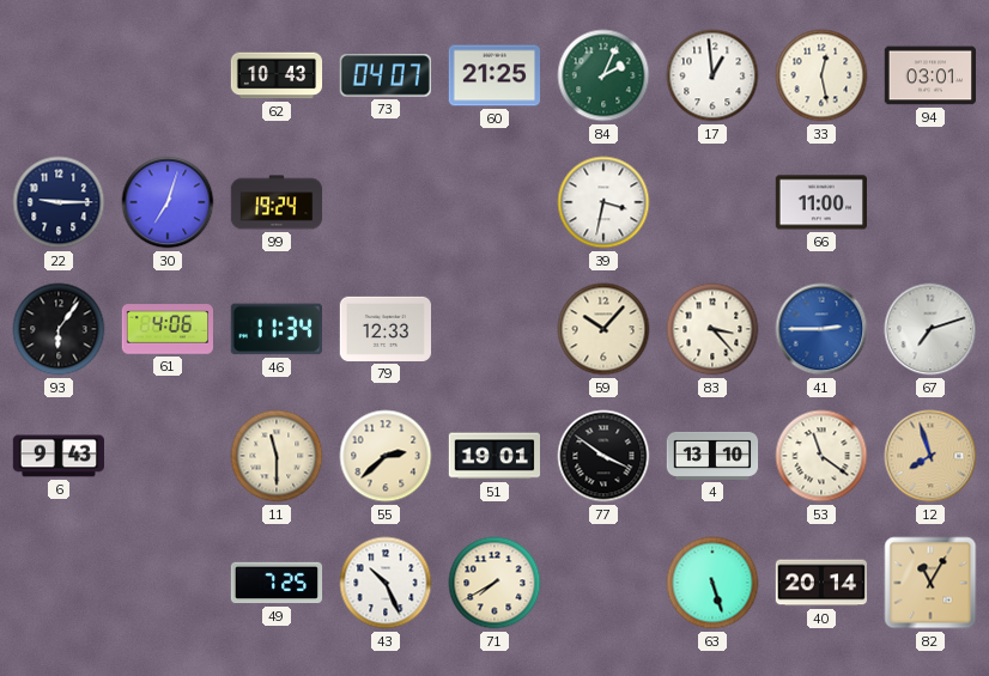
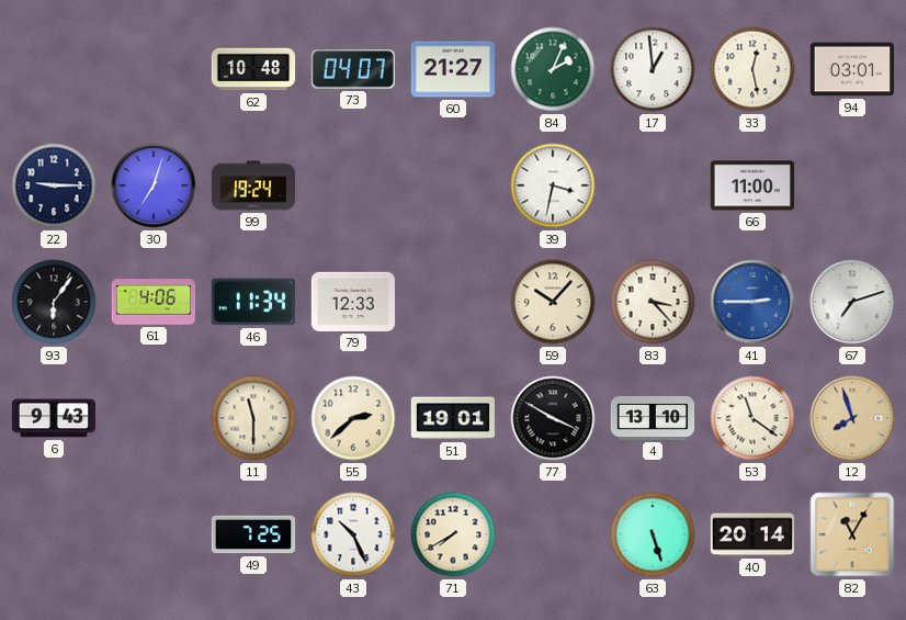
62: 10:43 -> 10:48
60: 21:25 -> 21:27
77: 3:51 -> 3:50
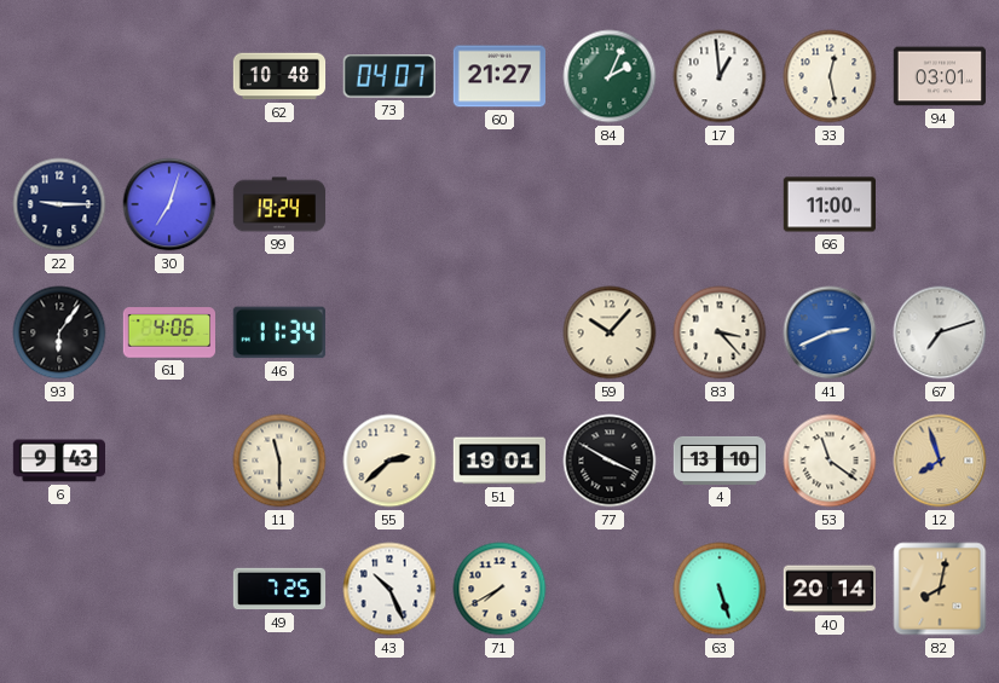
39: 3:32 -> none
79: 12:33 -> none
41: 2:45 -> 2:41
82: 11:05 -> 8:02
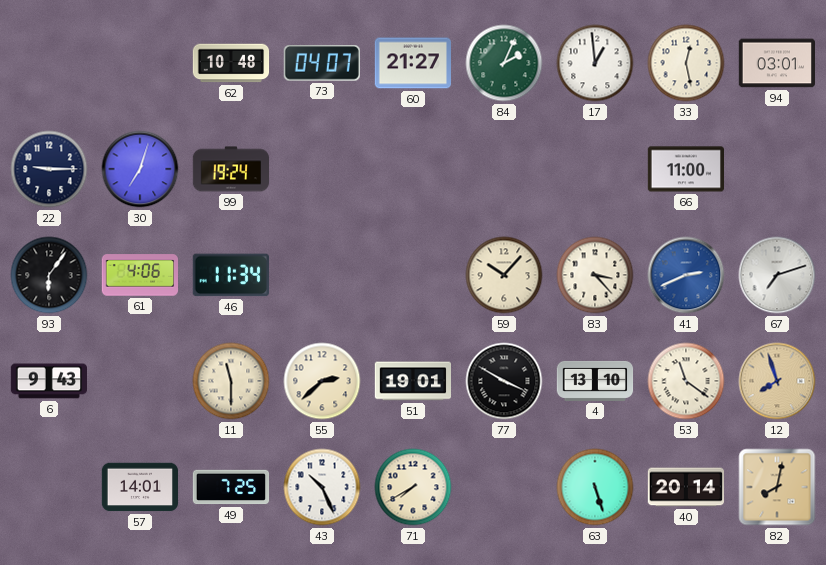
57: none -> 14:01
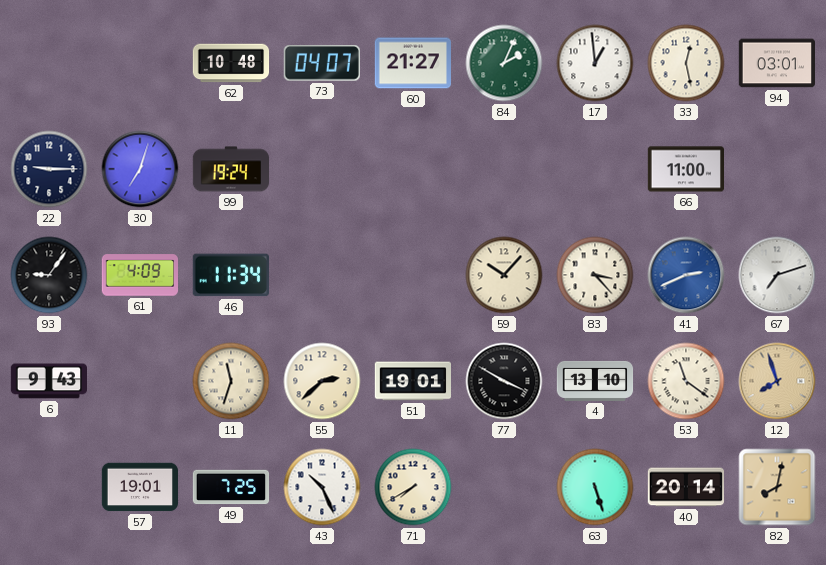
93: 6:06 -> 9:06
61: 4:06 -> 4:09
11: 11:30 -> 11:33
57: 14:01 -> 19:01
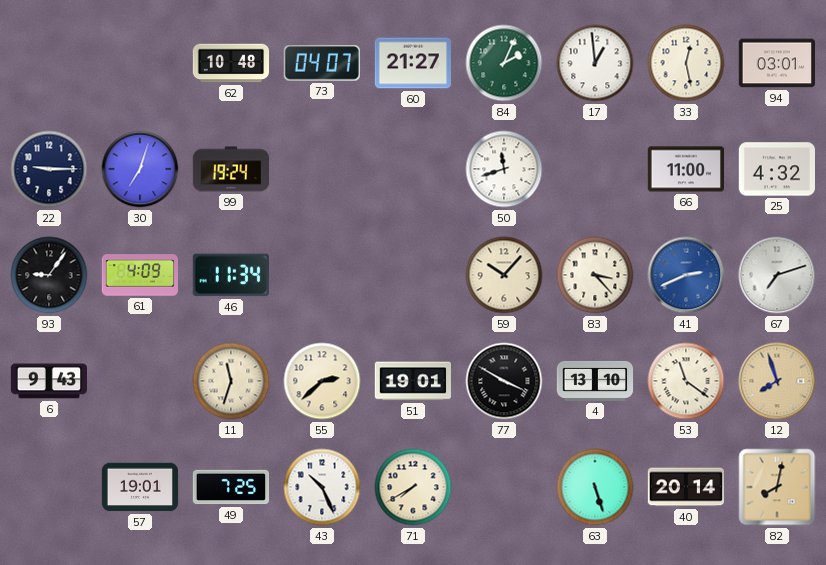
50: none -> 11:42
25: none -> 4:32
